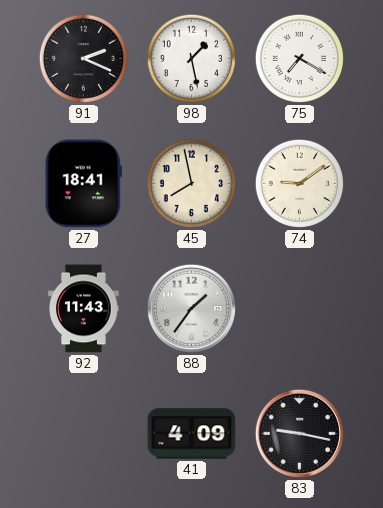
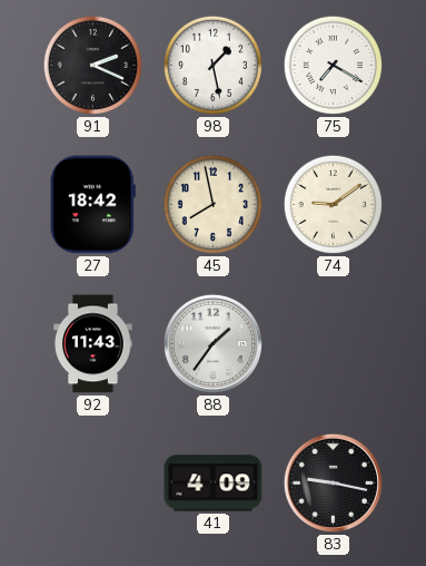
27: 18:41 -> 18:42
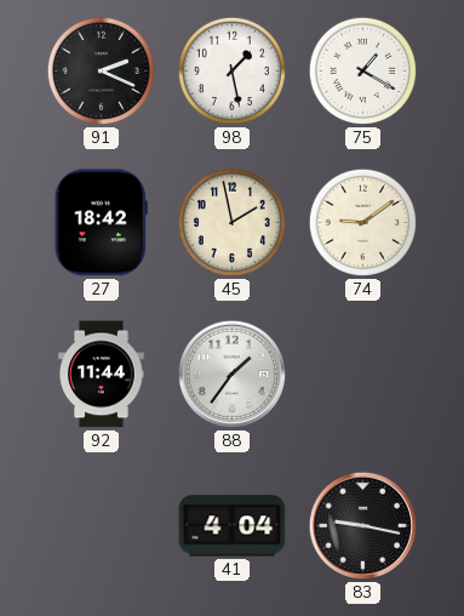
75: 7:20 -> 1:20
45: 7:58 -> 1:58
92: 11:43 -> 11:44
41: 4:09 -> 4:04
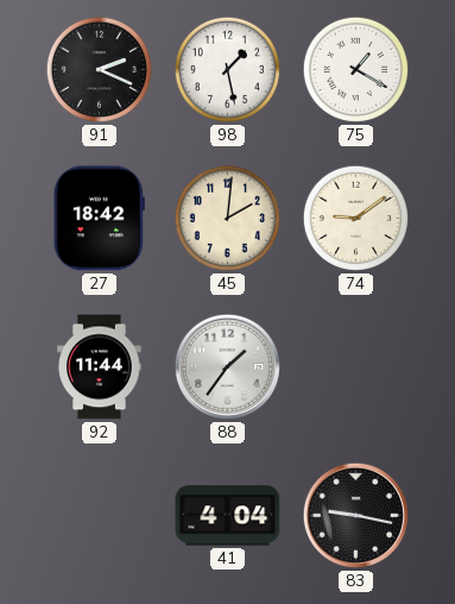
45: 1:58 -> 2:01
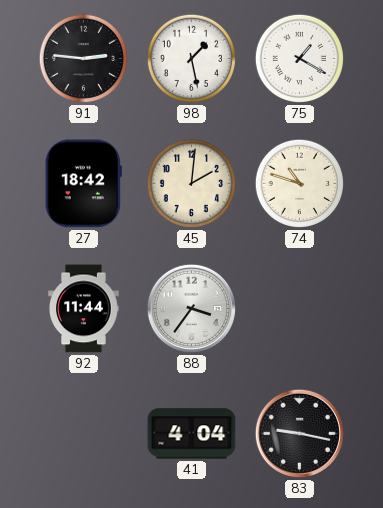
91: 2:19 -> 2:46
74: 9:09 -> 10:48
88: 1:36 -> 3:36
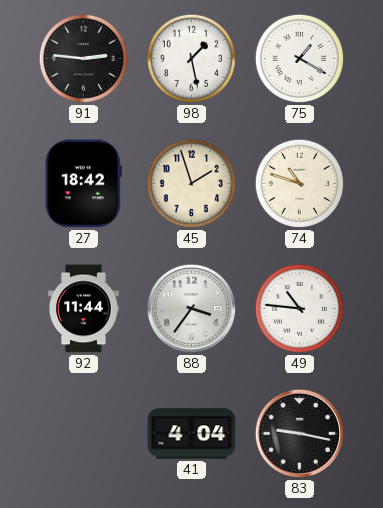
45: 2:01 -> 1:57
49: none -> 10:46
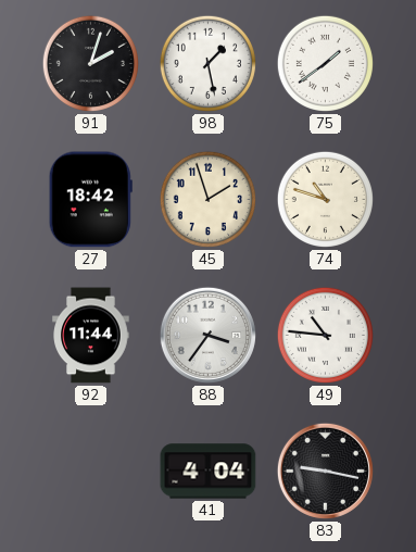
91: 2:46 -> 2:03
75: 1:20 -> 1:39
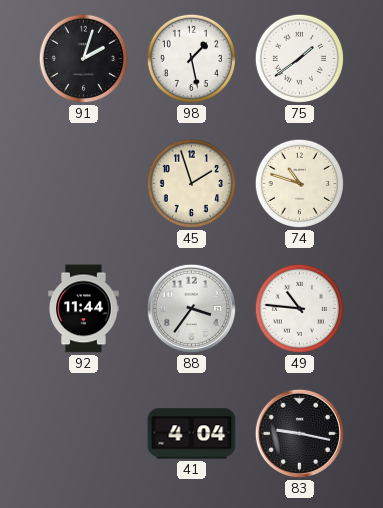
27: 18:42 -> none
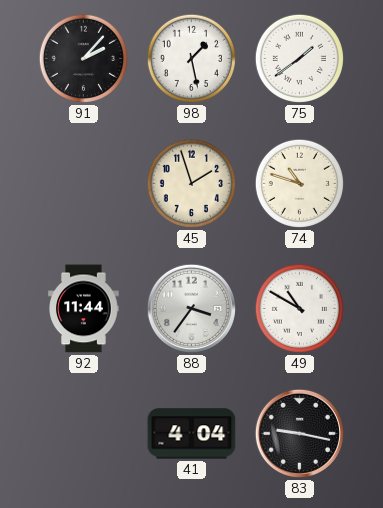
91: 2:03 -> 2:07
49: 10:46 -> 10:50
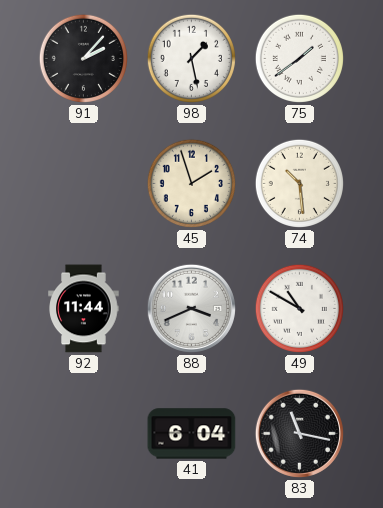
74: 10:48 -> 10:29
88: 3:36 -> 3:41
41: 4:04 -> 6:04
83: 9:17 -> 11:17
